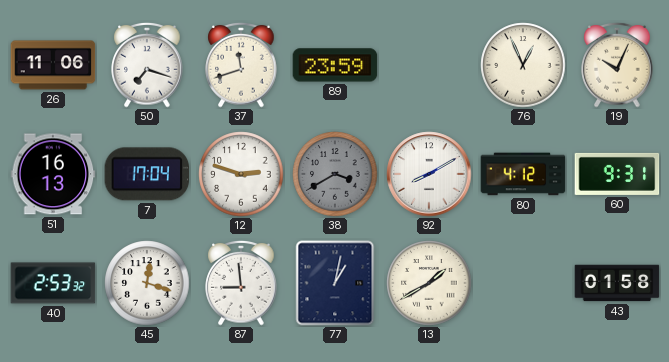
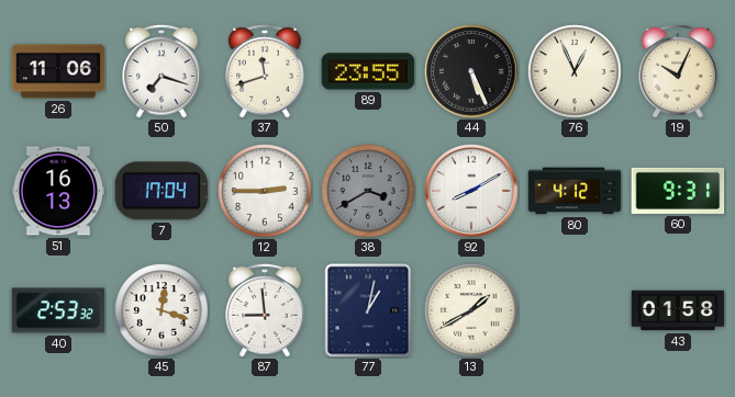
89: 23:59 -> 23:55
44: none -> 5:26
12: 2:48 -> 2:45
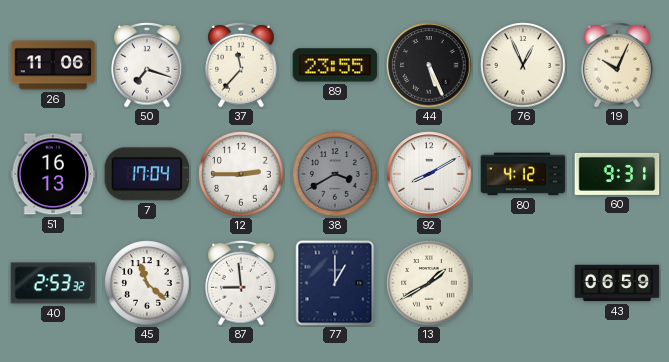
37: 11:42 -> 11:37
45: 12:18 -> 11:22
77: 1:02 -> 1:00
43: 01:58 -> 06:59
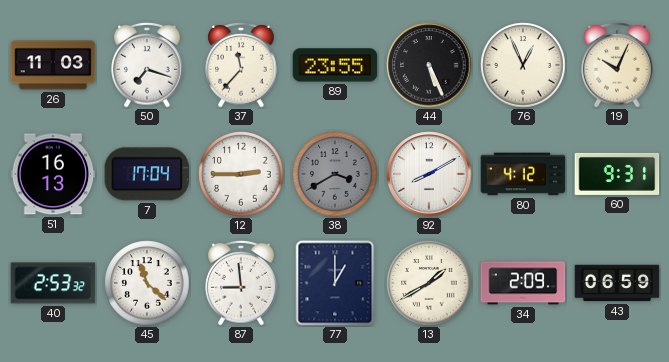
26: 11:06 -> 11:03
34: none -> 2:09
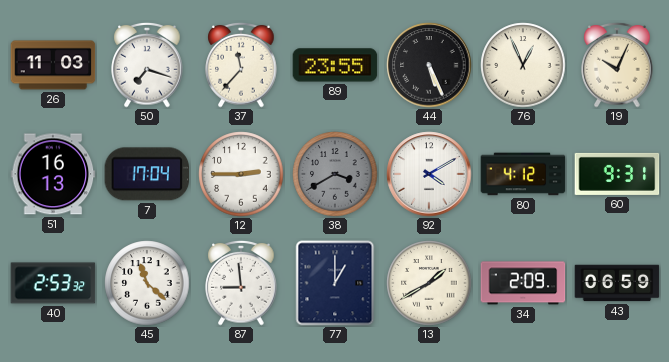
92: 8:10 -> 4:10
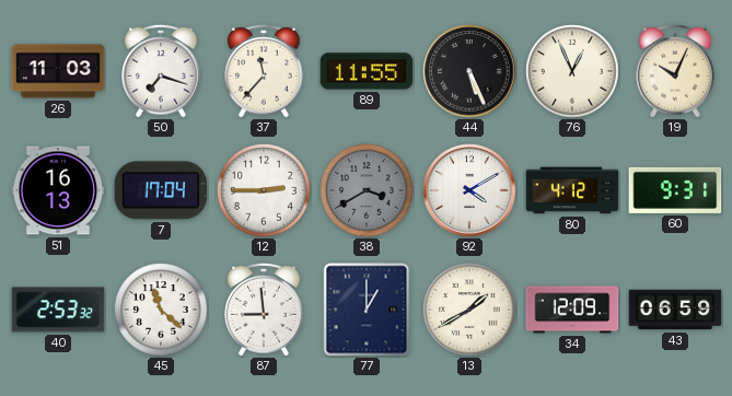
89: 23:55 -> 11:55
34: 2:09 -> 12:09
